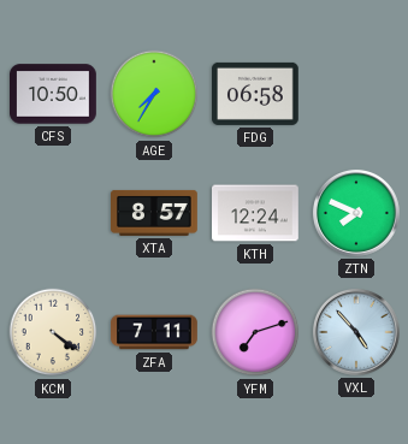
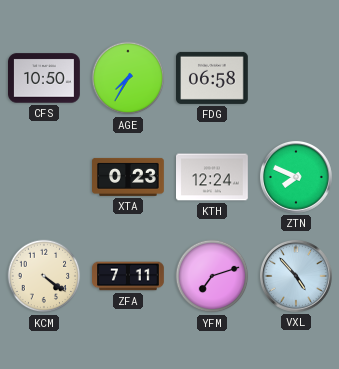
XTA: 8:57 -> 0:23
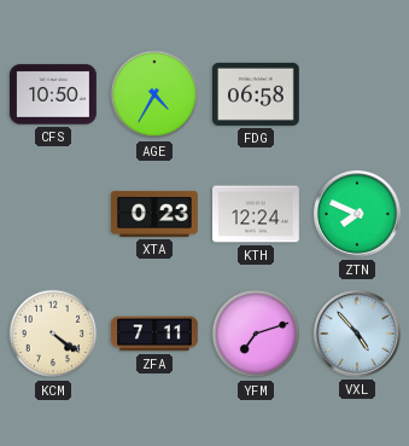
AGE: 7:35 -> 4:35
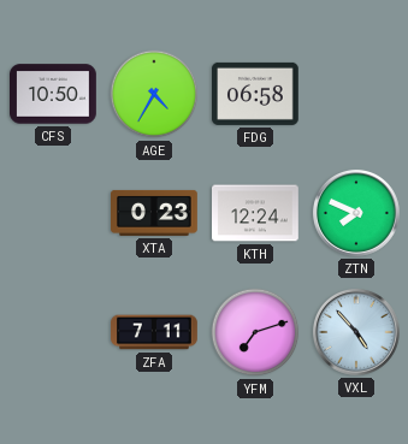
KCM: 4:21 -> none
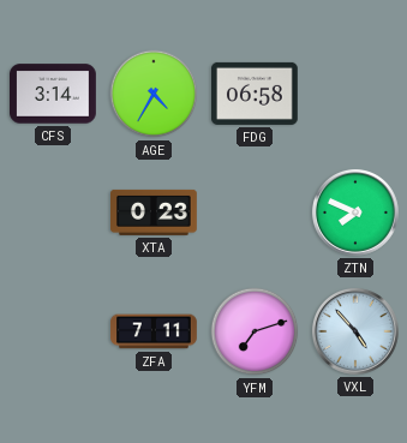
CFS: 10:50 -> 3:14
KTH: 12:24 -> none
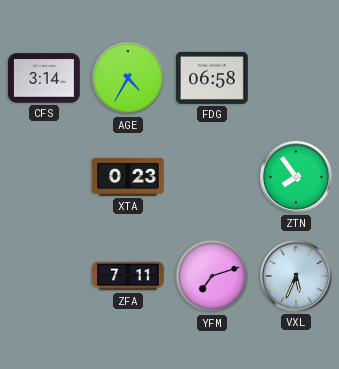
ZTN: 7:49 -> 7:54
VXL: 4:53 -> 5:34
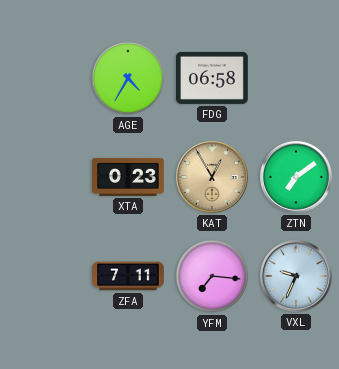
CFS: 3:14 -> none
KAT: none -> 12:55
ZTN: 7:54 -> 7:09
YFM: 7:12 -> 7:16
VXL: 5:34 -> 9:34
